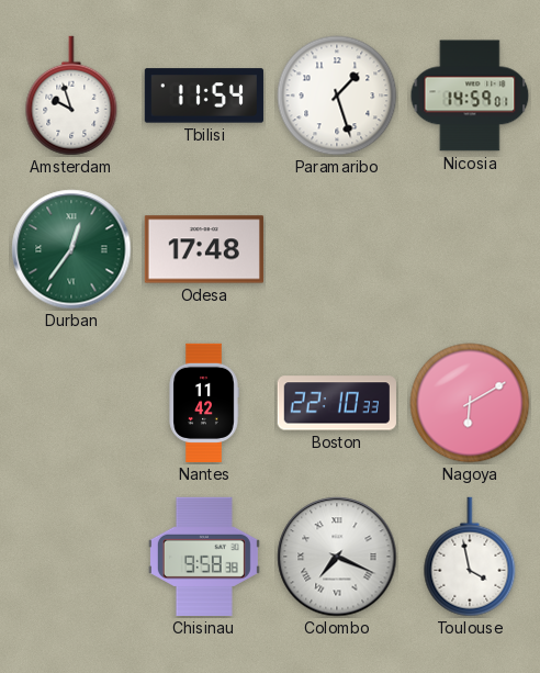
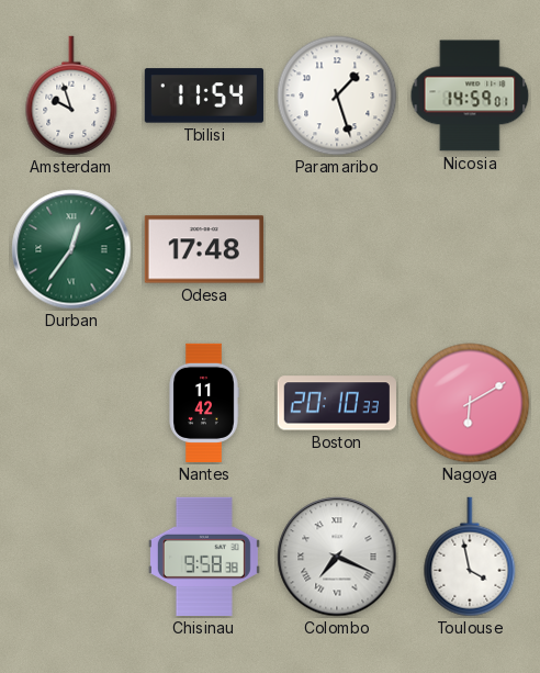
Boston: 22:10 -> 20:10
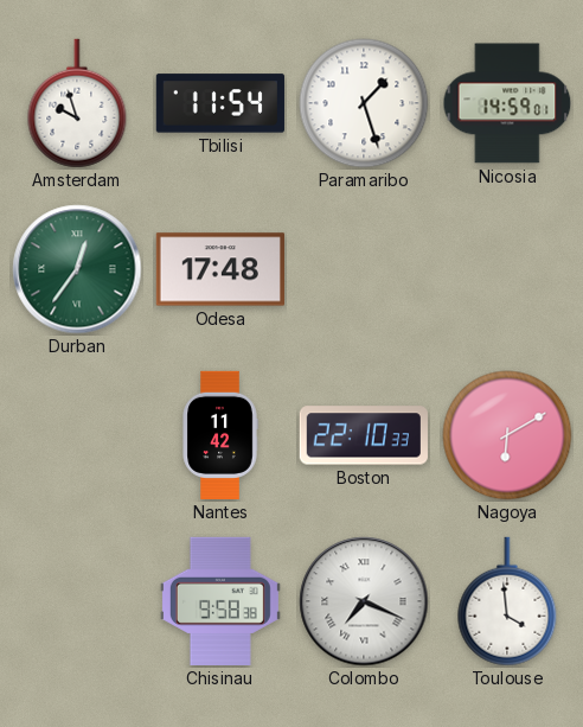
Boston: 20:10 -> 22:10
Toulouse: 3:58 -> 3:59
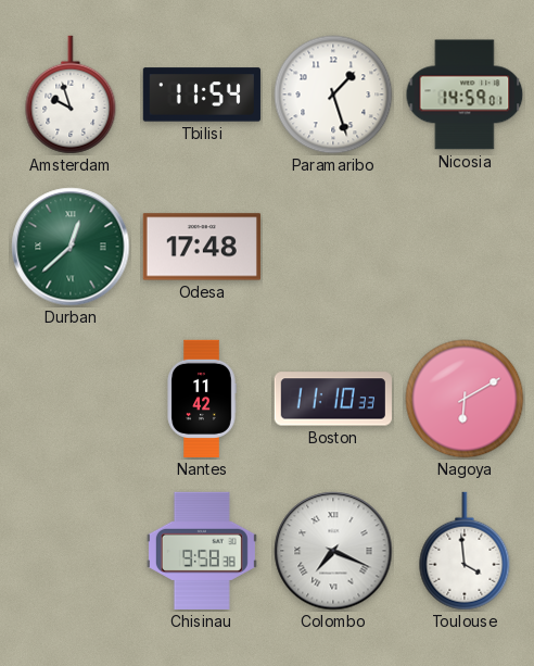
Durban: 12:36 -> 12:38
Boston: 22:10 -> 11:10
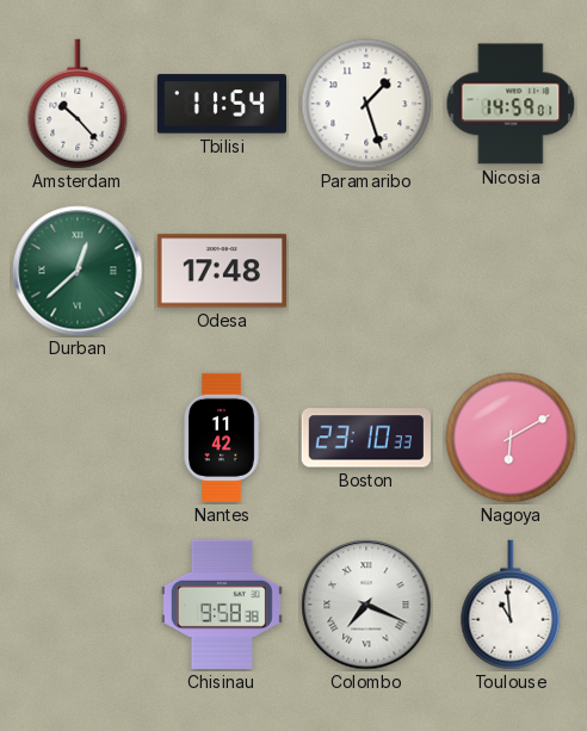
Amsterdam: 9:57 -> 10:23
Boston: 11:10 -> 23:10
Toulouse: 3:59 -> 10:59
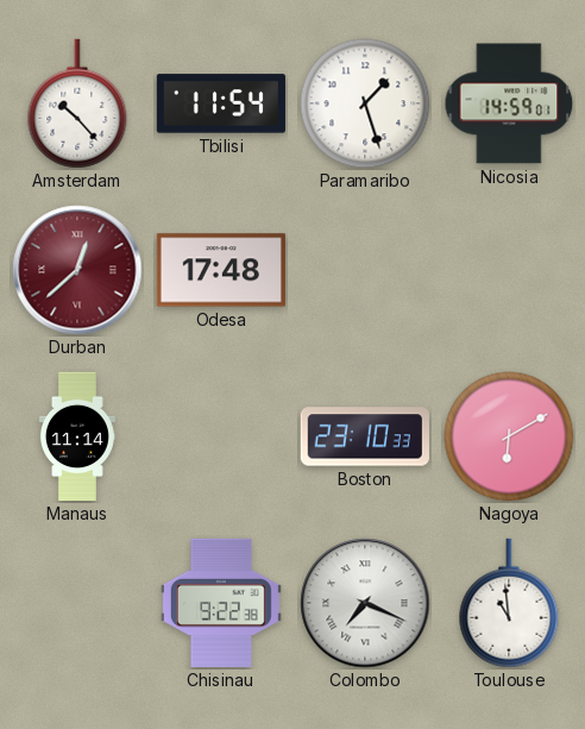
Durban dial: green -> burgundy
Manaus: none -> 11:14
Nantes: 11:42 -> none
Chisinau: 9:58 -> 9:22
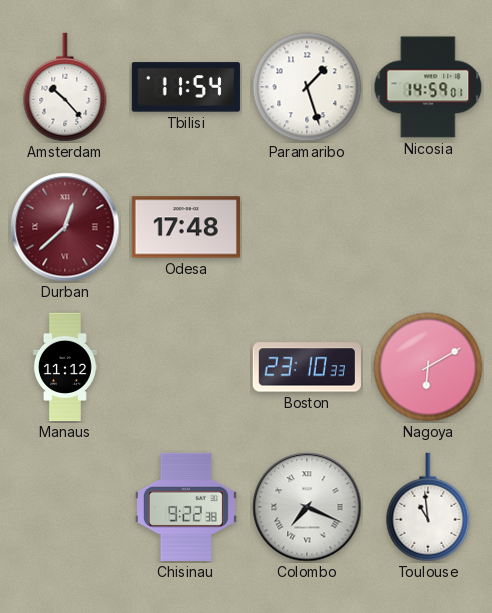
Manaus: 11:14 -> 11:12
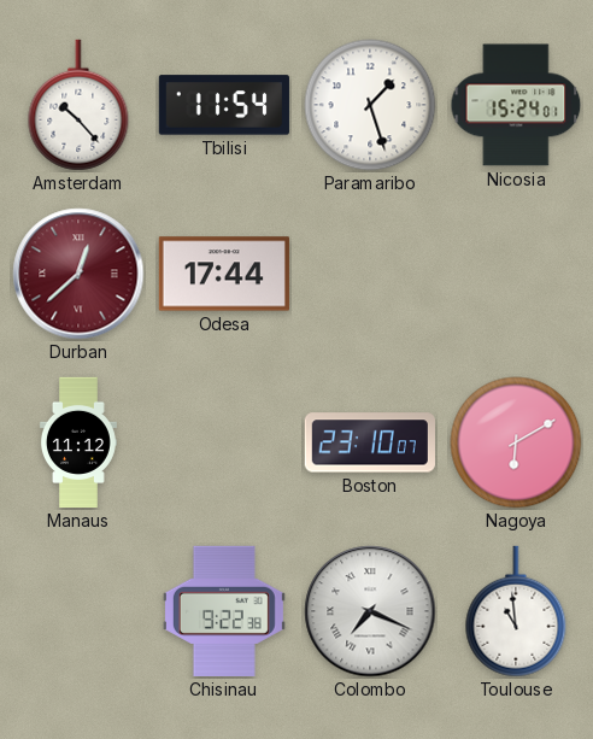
Nicosia: 14:59 -> 15:24
Odesa: 17:48 -> 17:44
Boston: 23:10:33 -> 23:10:07
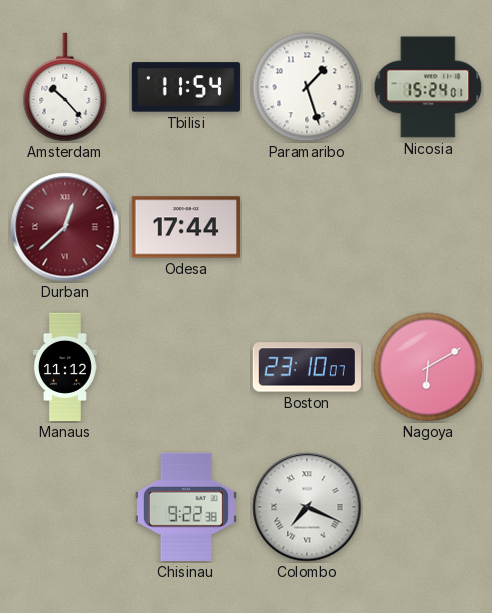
Toulouse: 10:59 -> none
